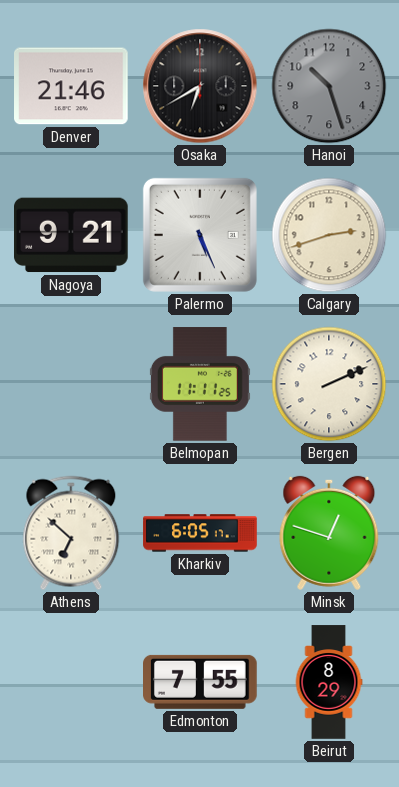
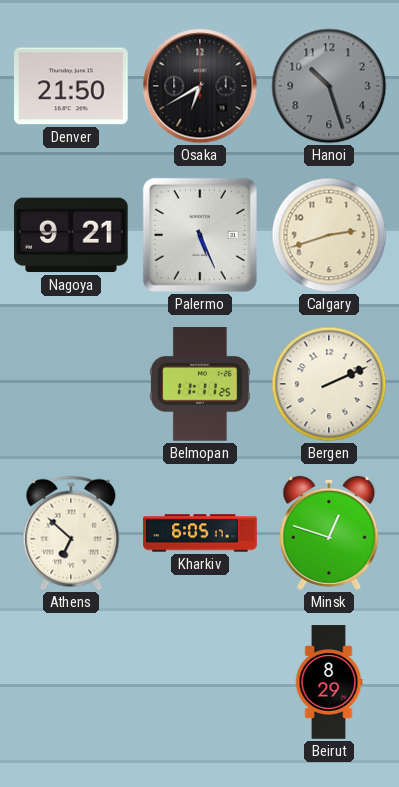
Denver: 21:46 -> 21:50
Edmonton: 7:55 -> none
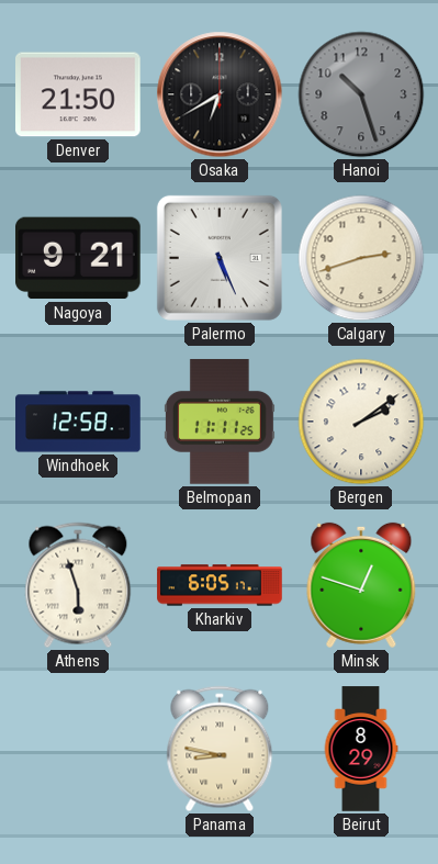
Windhoek: none -> 12:58
Bergen: 2:11 -> 2:09
Athens: 6:52 -> 5:57
Panama: none -> 8:47
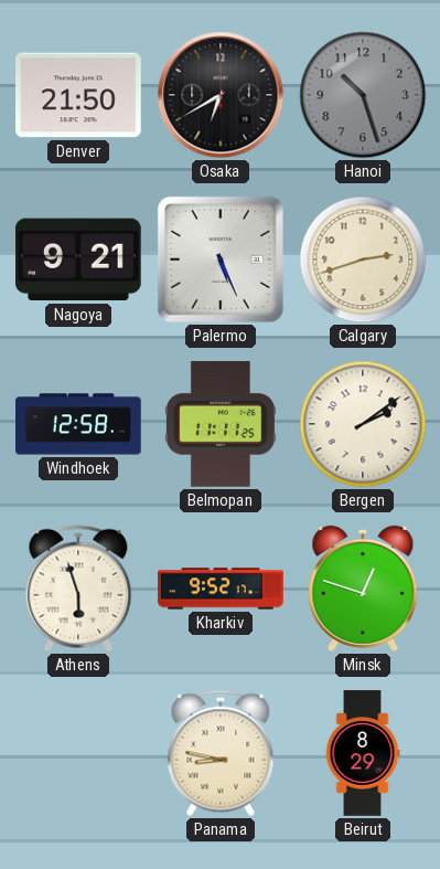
Kharkiv: 6:05 -> 9:52
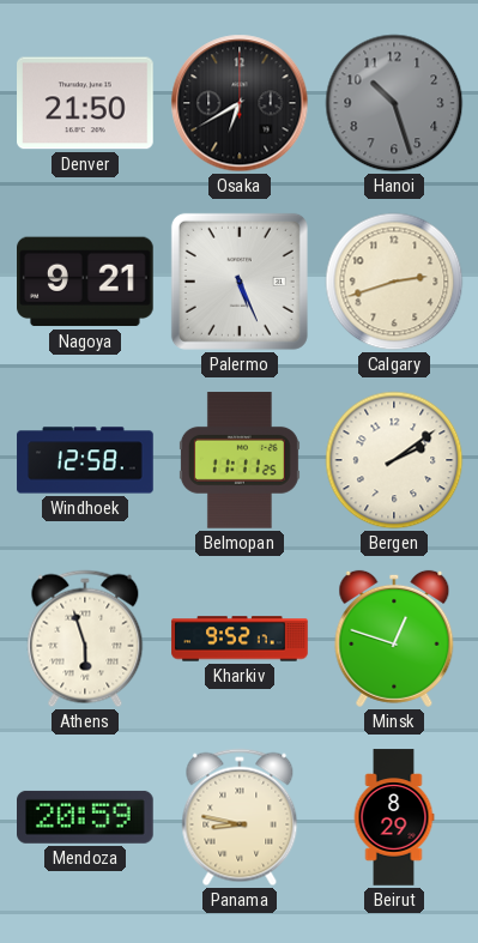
Mendoza: none -> 20:59
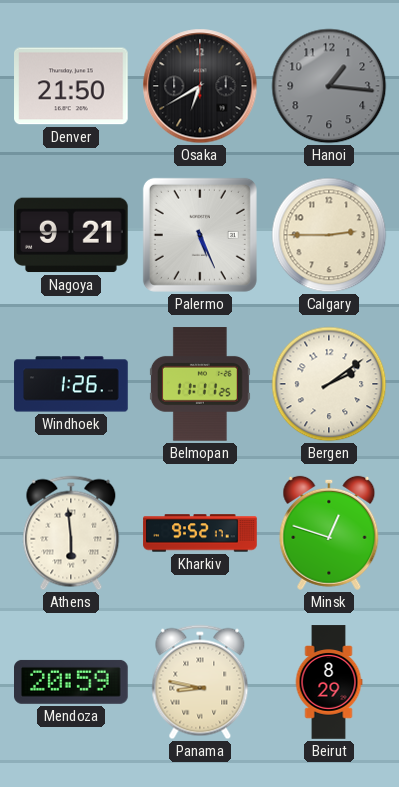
Hanoi: 10:27 -> 1:16
Calgary: 2:42 -> 2:45
Windhoek: 12:58 -> 1:26
Athens: 5:57 -> 5:59
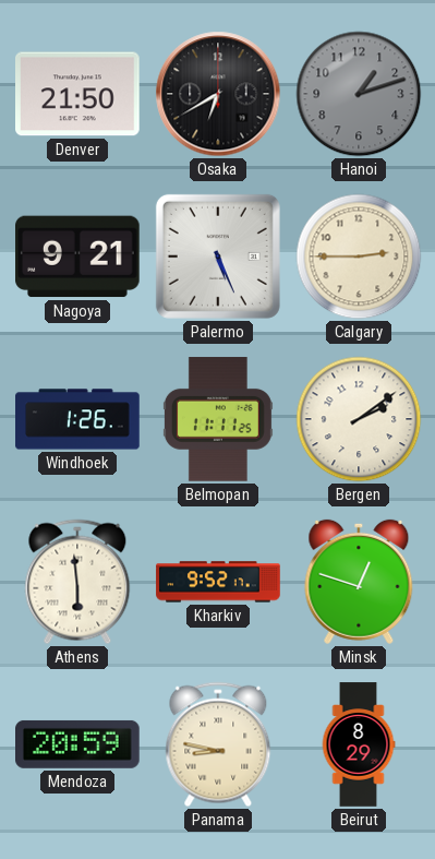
Hanoi: 1:16 -> 1:12
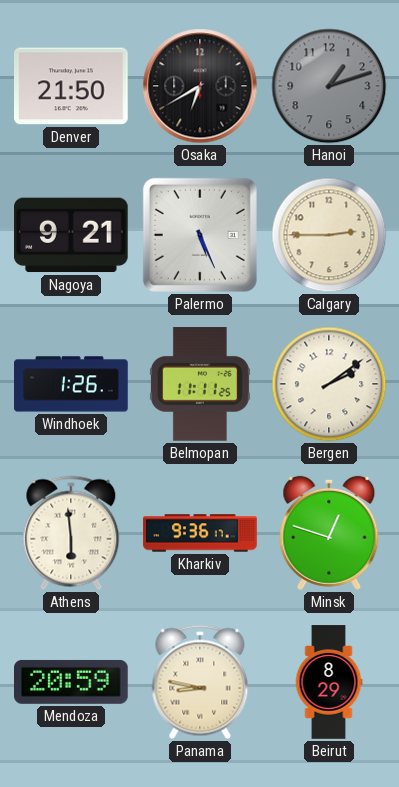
Kharkiv: 9:52 -> 9:36
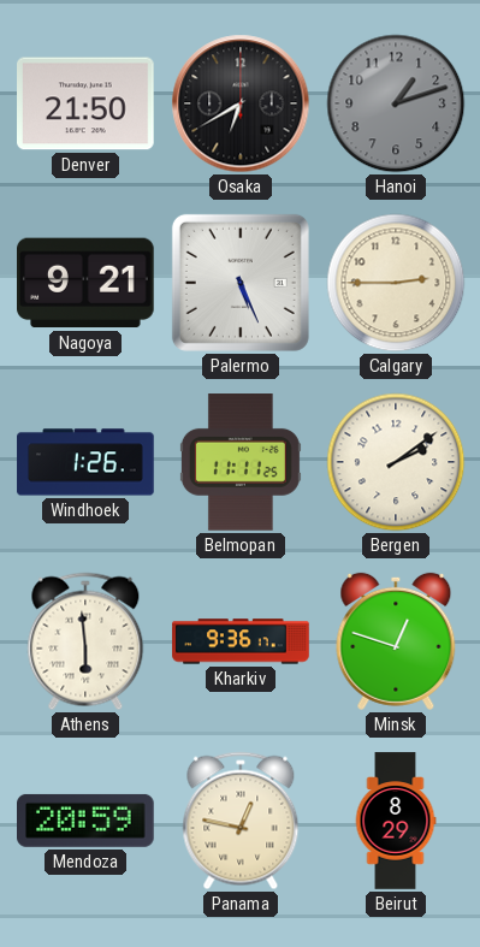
Panama: 8:47 -> 12:47
